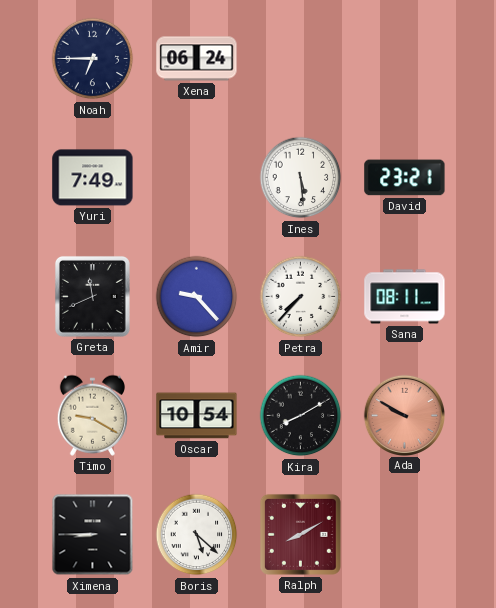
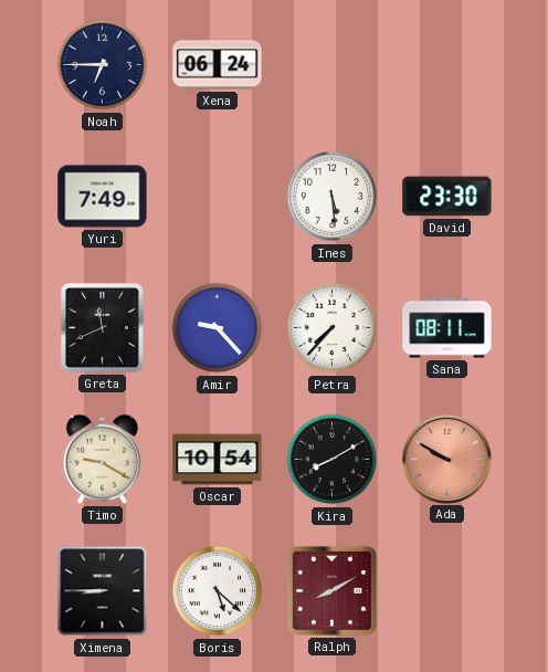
David: 23:21 -> 23:30
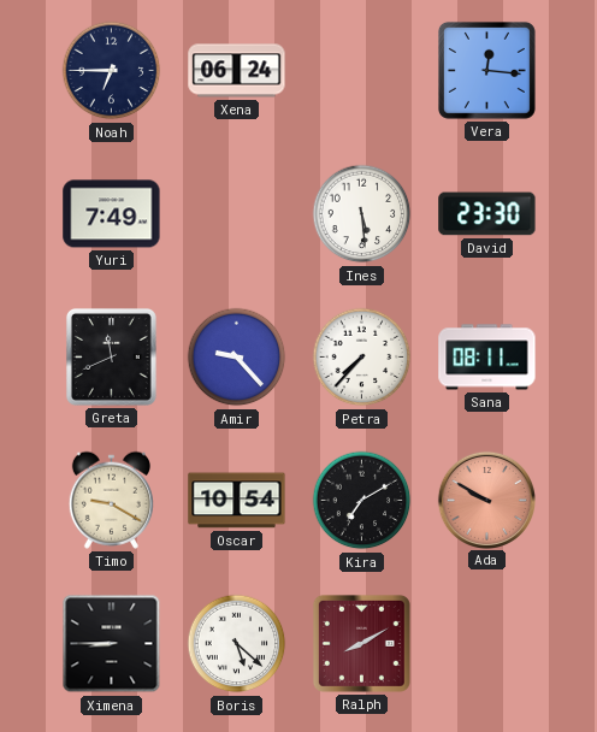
Vera: none -> 12:16
Kira: 8:10 -> 7:10
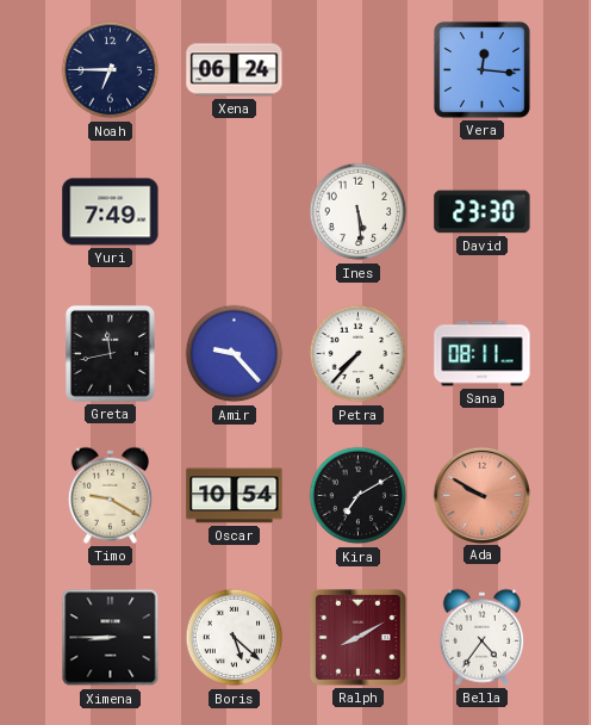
Greta: 11:41 -> 11:43
Bella: none -> 4:36
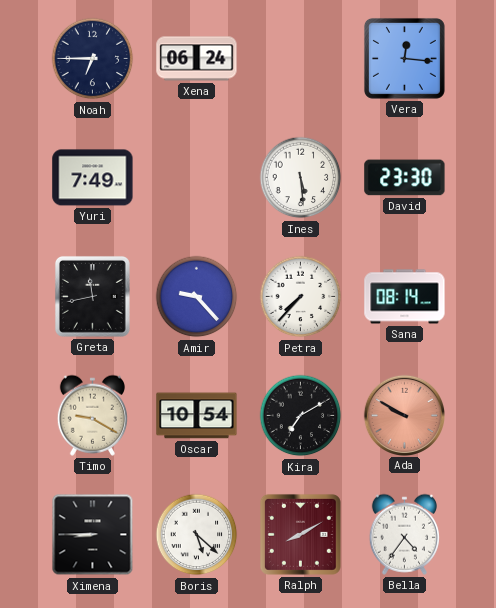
Sana: 08:11 -> 08:14
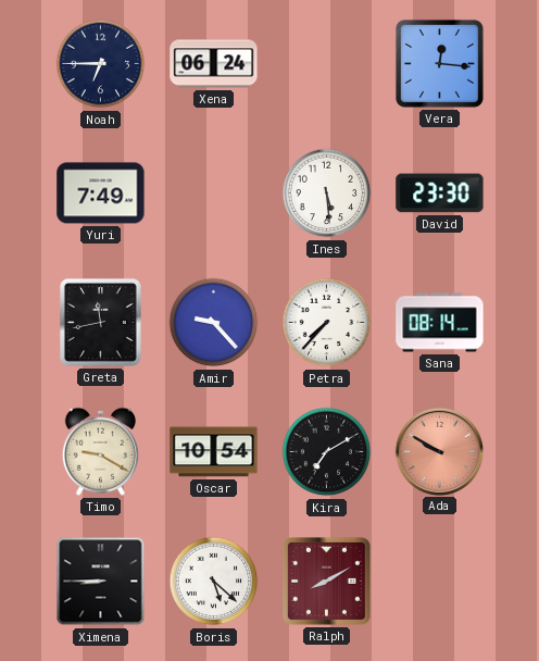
Bella: 4:36 -> none
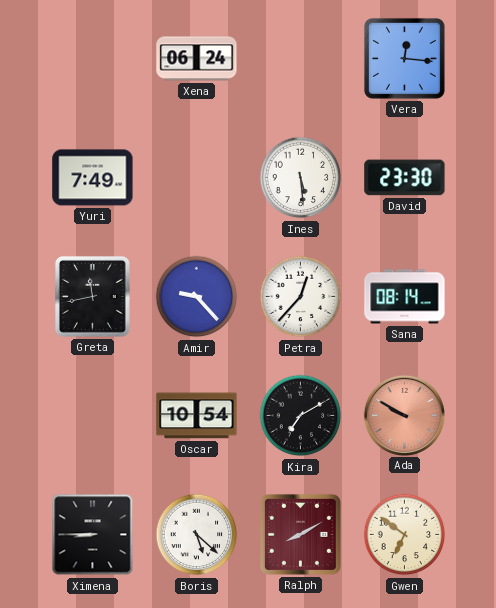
Noah: 6:45 -> none
Petra: 7:37 -> 12:37
Timo: 9:20 -> none
Gwen: none -> 6:51
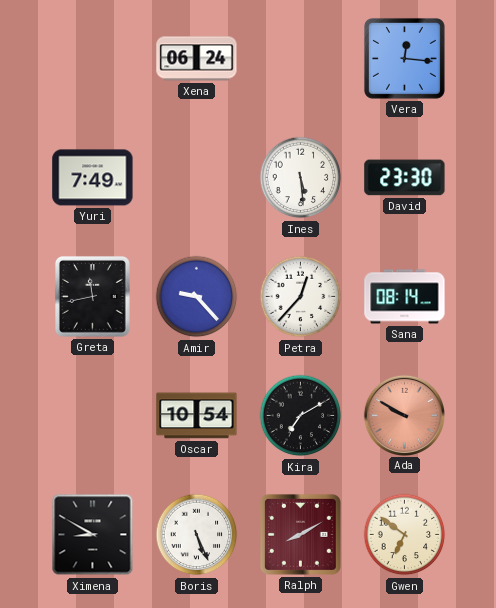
Ximena: 8:45 -> 8:50
Boris: 5:22 -> 5:26
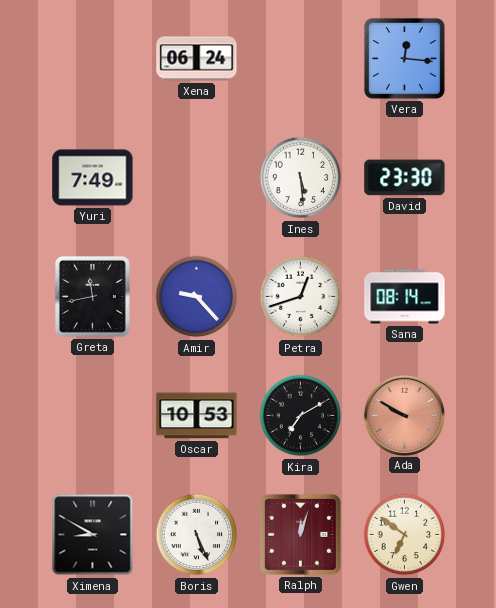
Petra: 12:37 -> 12:42
Oscar: 10:54 -> 10:53
Ralph: 8:10 -> 12:03
